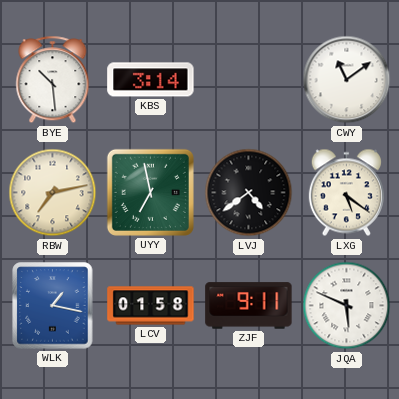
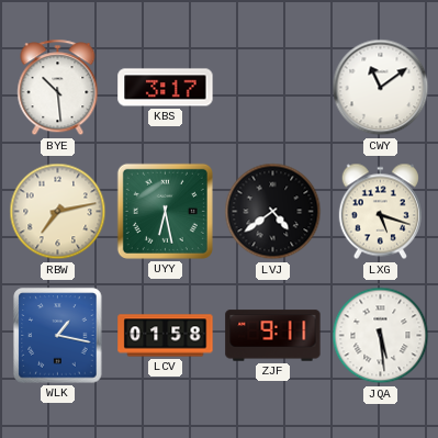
KBS: 3:14 -> 3:17
UYY: 6:58 -> 6:28
LXG: 5:21 -> 5:18
JQA: 5:49 -> 5:29
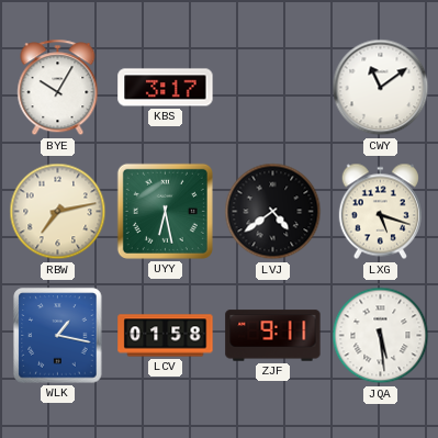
BYE: 10:29 -> 10:05
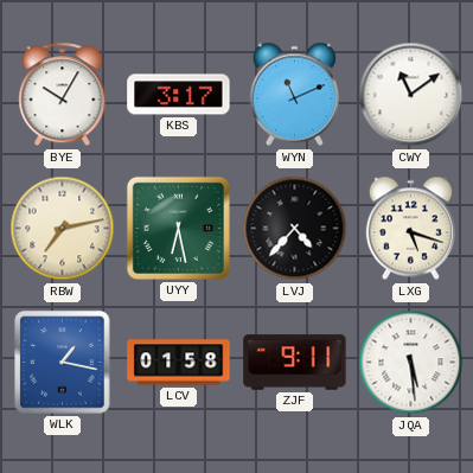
WYN: none -> 11:11
LVJ: 4:39 -> 4:37
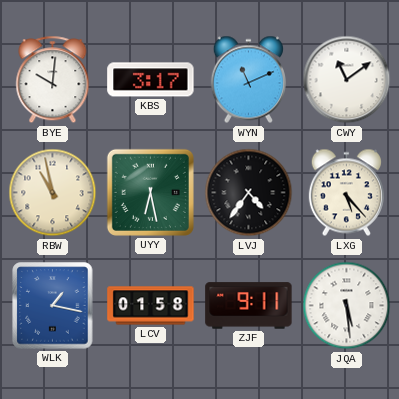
BYE: 10:05 -> 10:01
RBW: 7:13 -> 10:58
LVJ: 4:37 -> 4:36
LXG: 5:18 -> 5:23
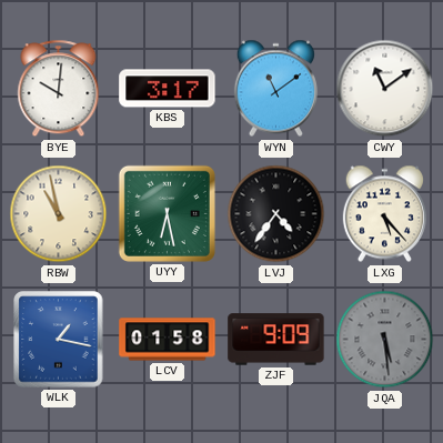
WYN: 11:11 -> 11:09
ZJF: 9:11 -> 9:09
JQA dial: white -> grey
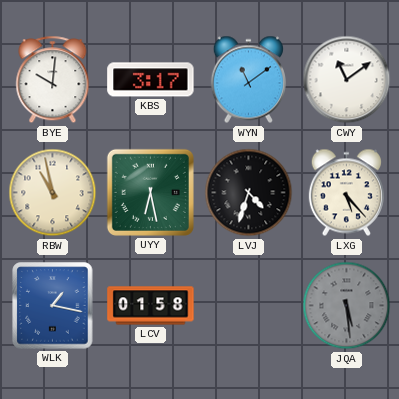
LVJ: 4:36 -> 4:33
ZJF: 9:09 -> none
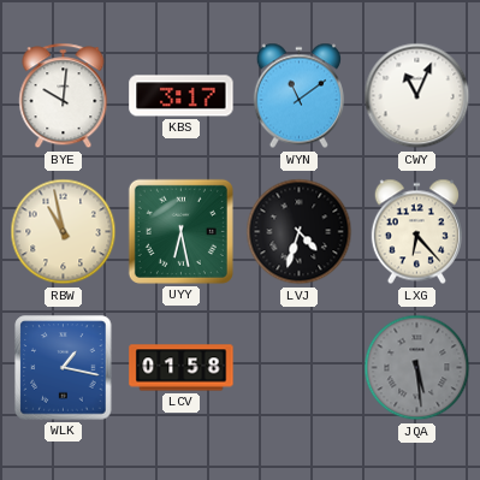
CWY: 11:09 -> 11:04
LXG: 5:23 -> 6:23
